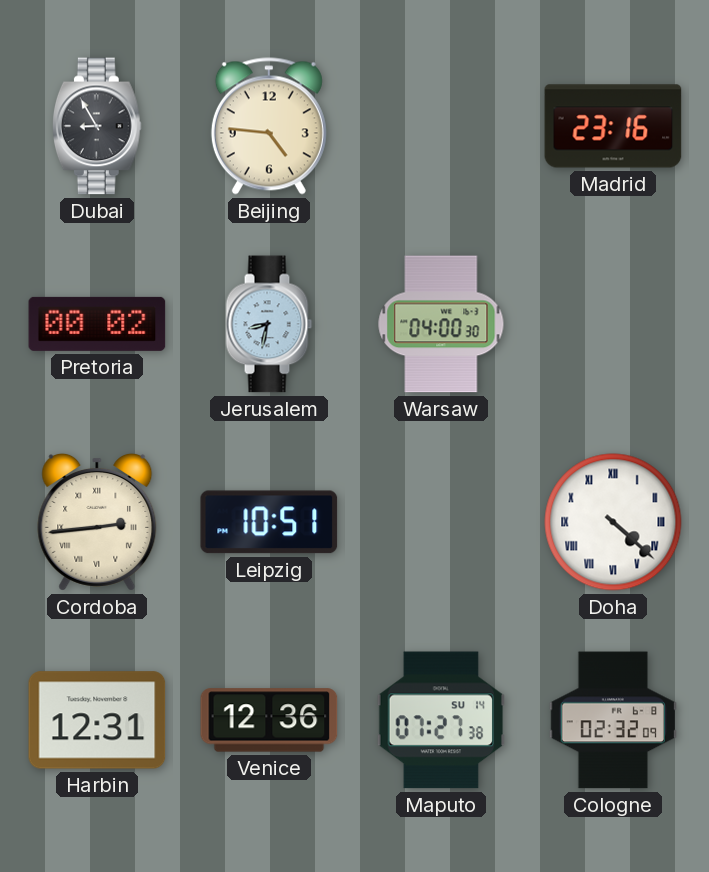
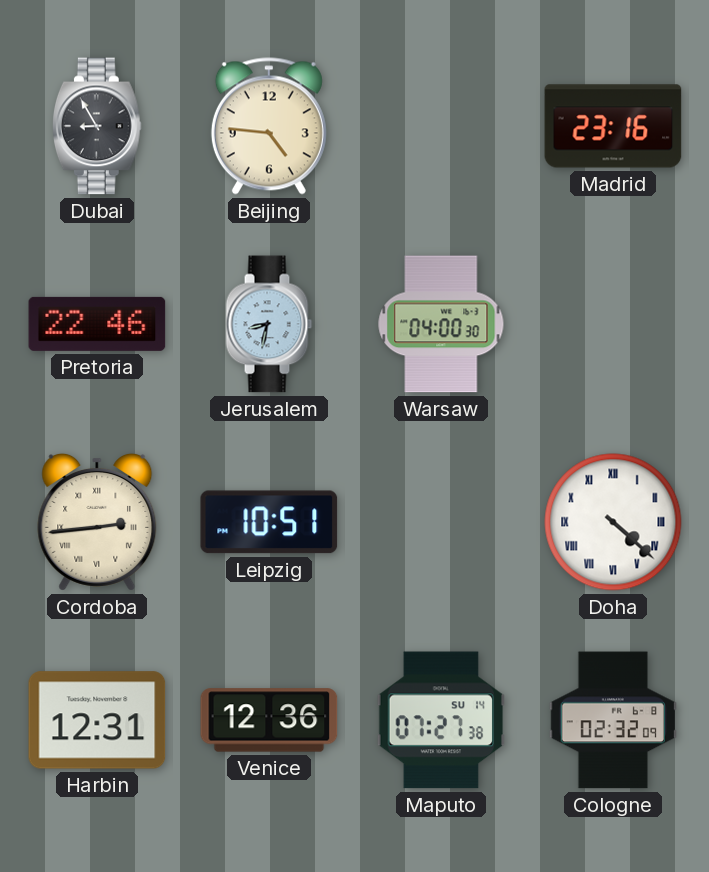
Pretoria: 00:02 -> 22:46
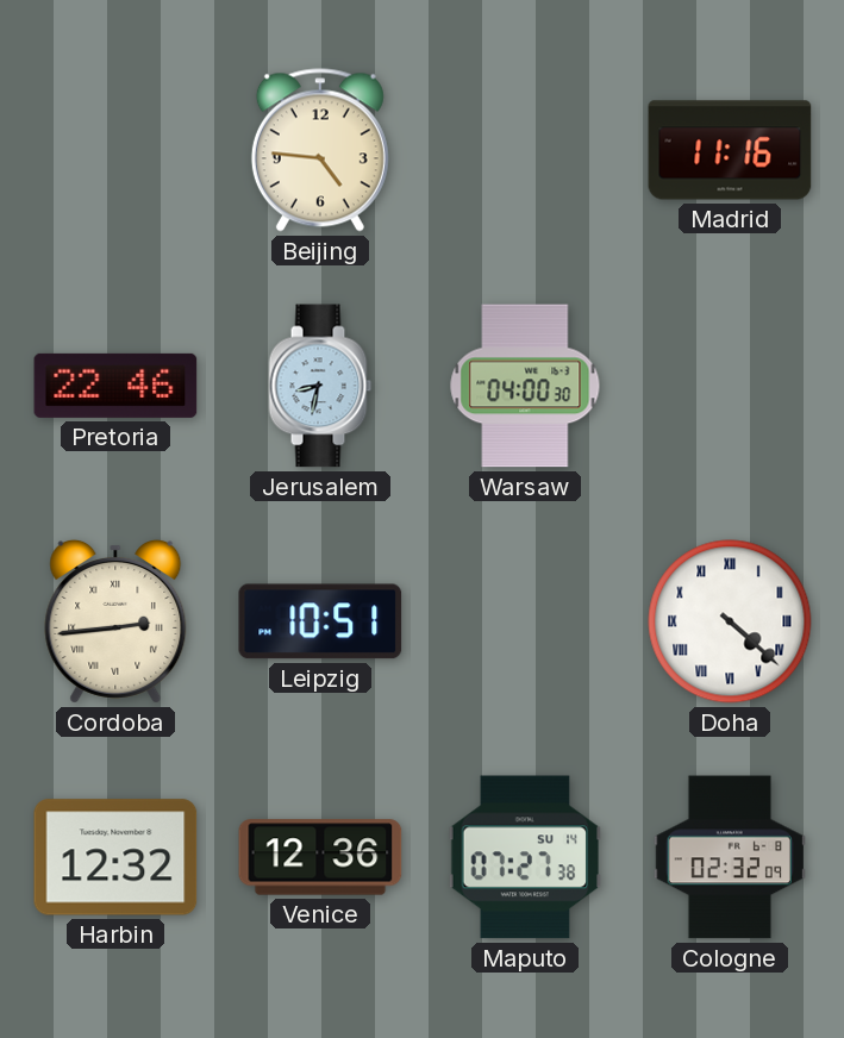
Dubai: 8:55 -> none
Madrid: 23:16 -> 11:16
Harbin: 12:31 -> 12:32
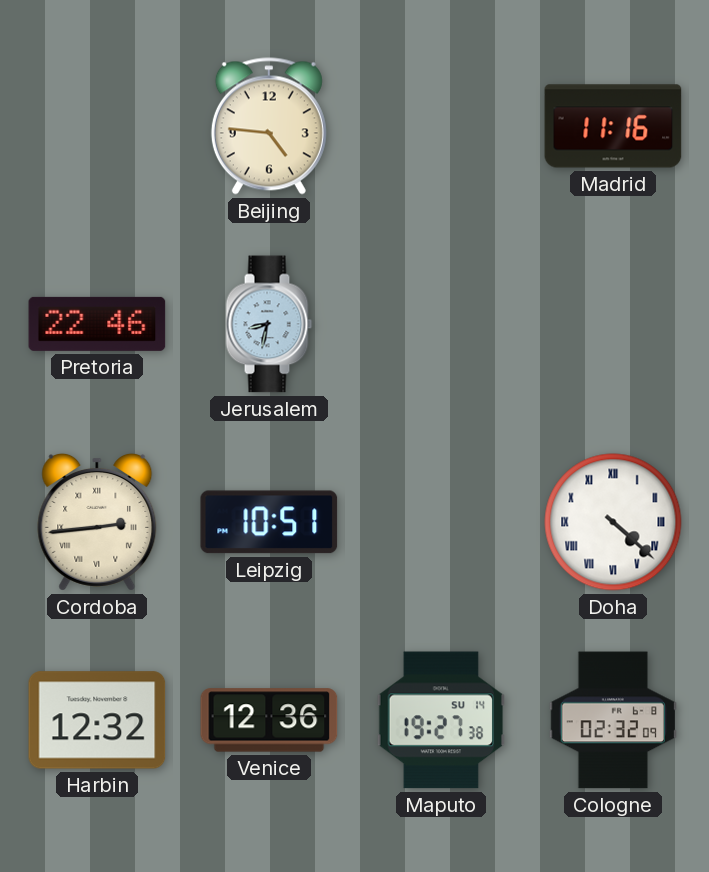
Warsaw: 04:00 -> none
Maputo: 07:27 -> 19:27
